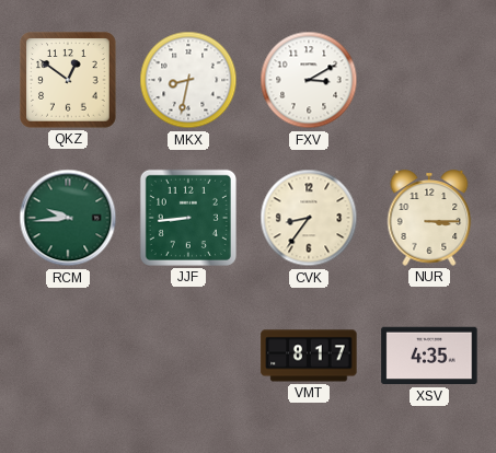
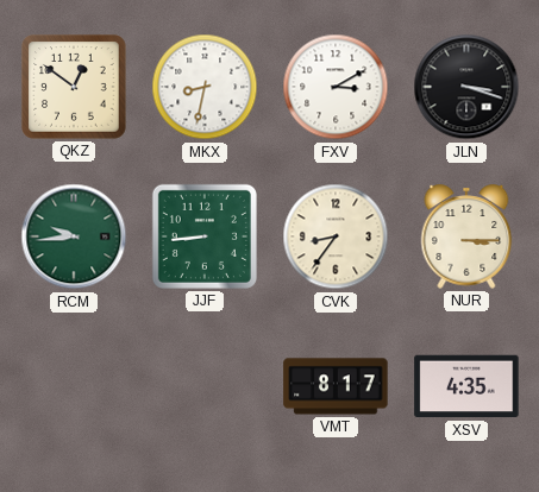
JLN: none -> 3:18
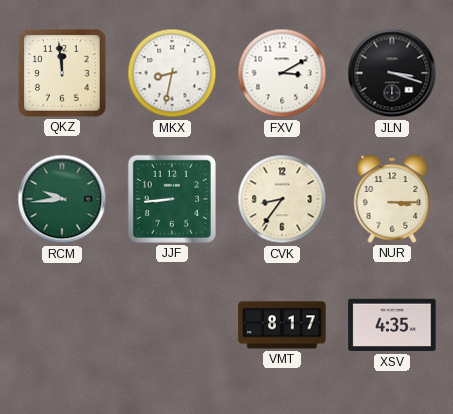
QKZ: 12:51 -> 11:59
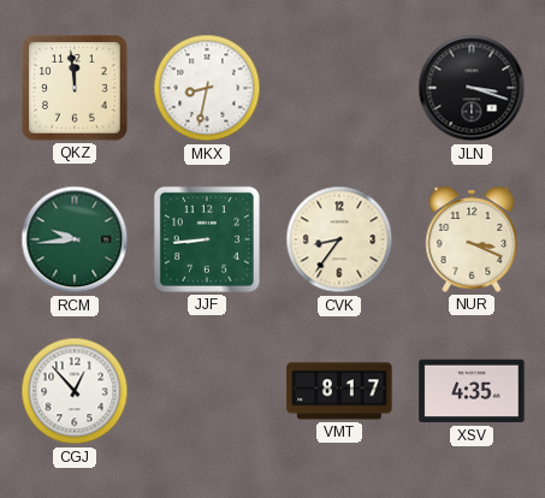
FXV: 3:10 -> none
NUR: 3:15 -> 3:19
CGJ: none -> 12:53
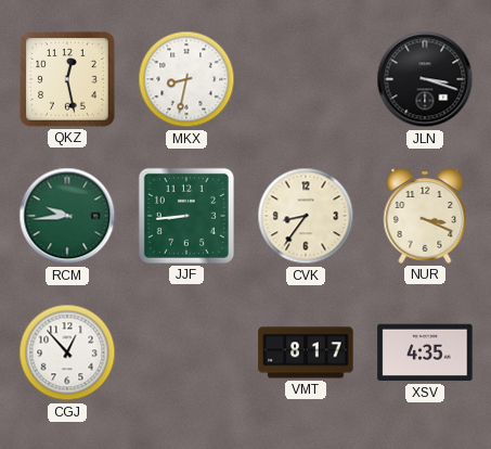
QKZ: 11:59 -> 12:28
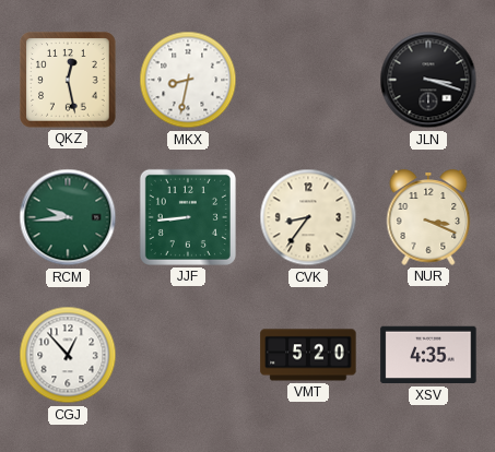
VMT: 8:17 -> 5:20
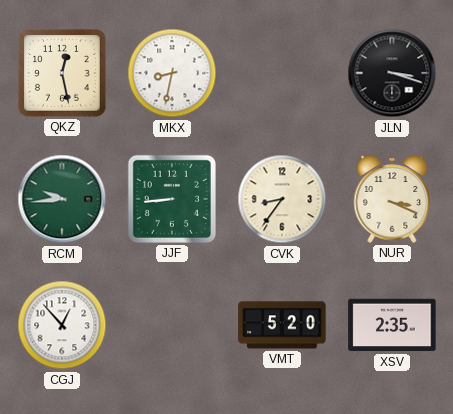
XSV: 4:35 -> 2:35
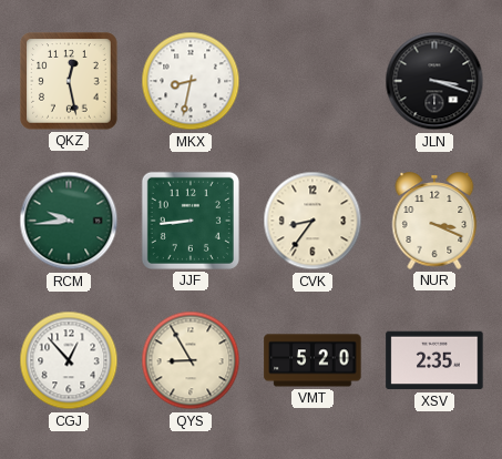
QYS: none -> 8:55
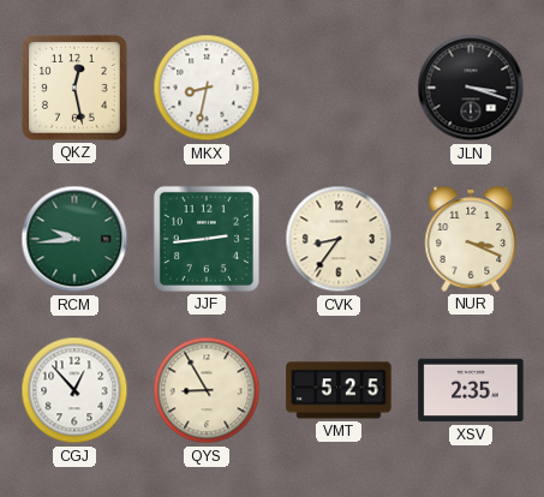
JJF: 8:44 -> 2:44
VMT: 5:20 -> 5:25
